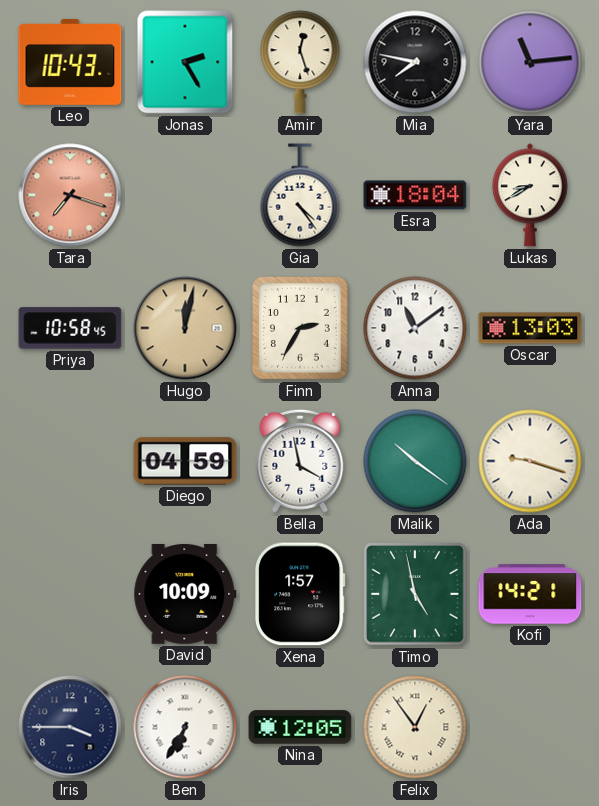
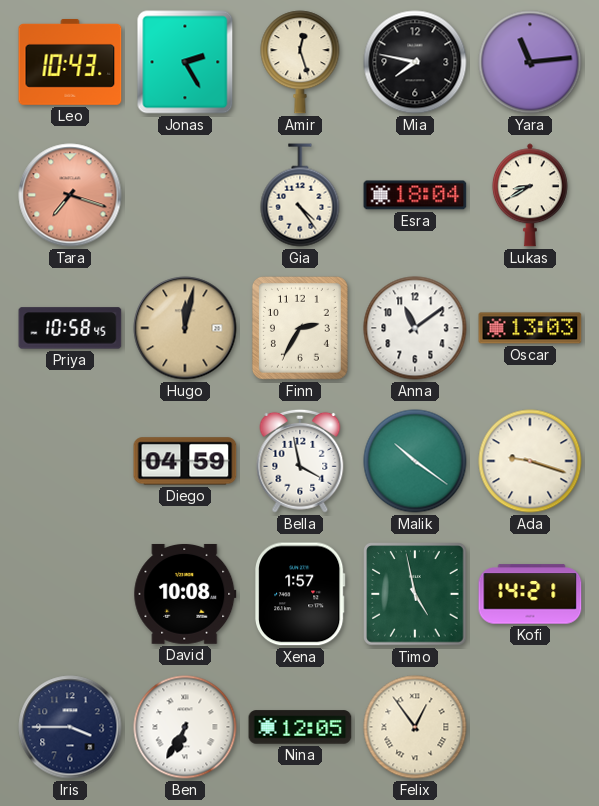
David: 10:09 -> 10:08
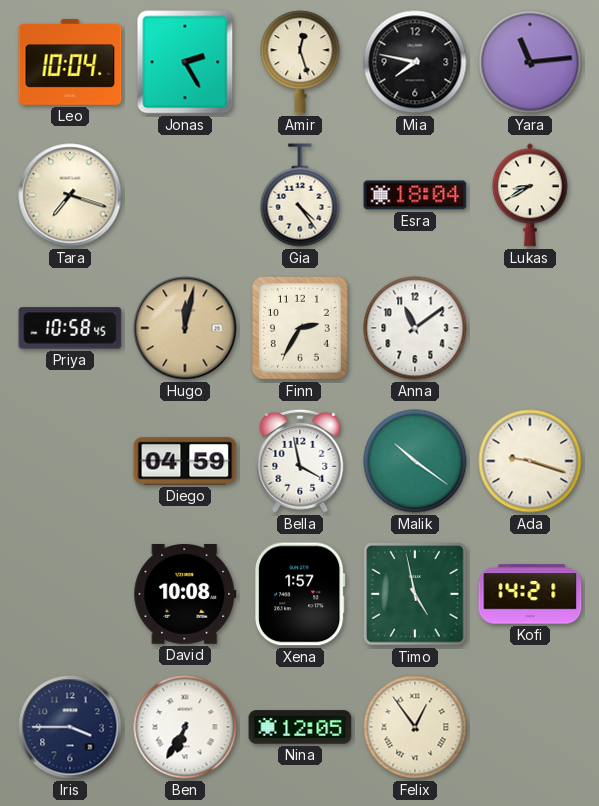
Leo: 10:43 -> 10:04
Tara dial: salmon -> cream
Oscar: 13:03 -> none
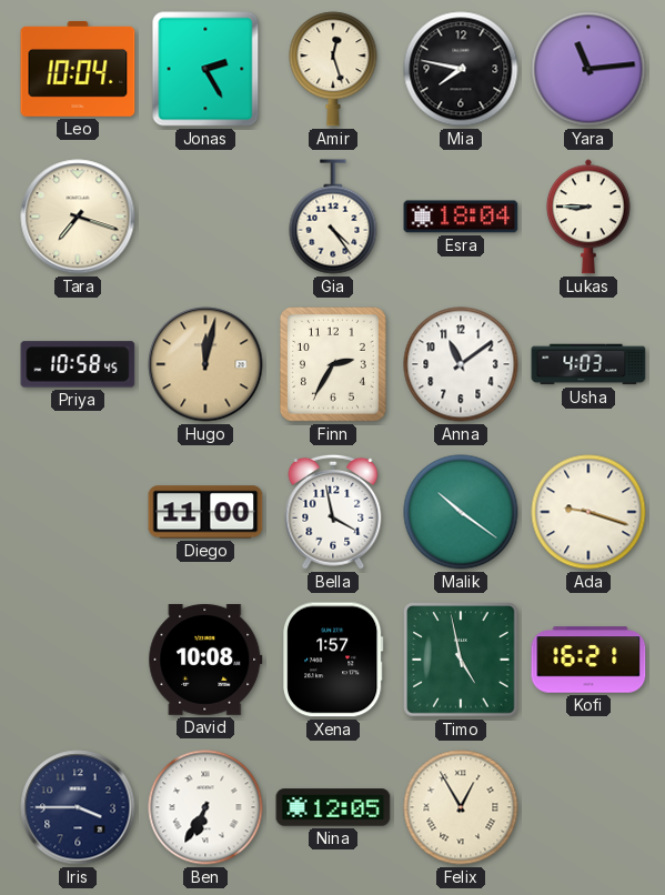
Lukas: 8:40 -> 8:45
Usha: none -> 4:03
Diego: 04:59 -> 11:00
Kofi: 14:21 -> 16:21
Felix: 12:54 -> 12:55
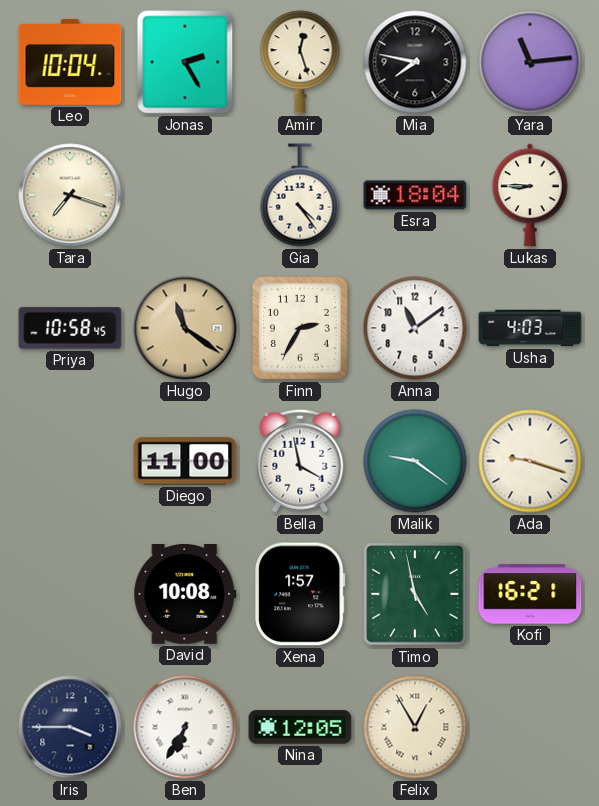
Hugo: 12:02 -> 11:21
Malik: 10:21 -> 9:21
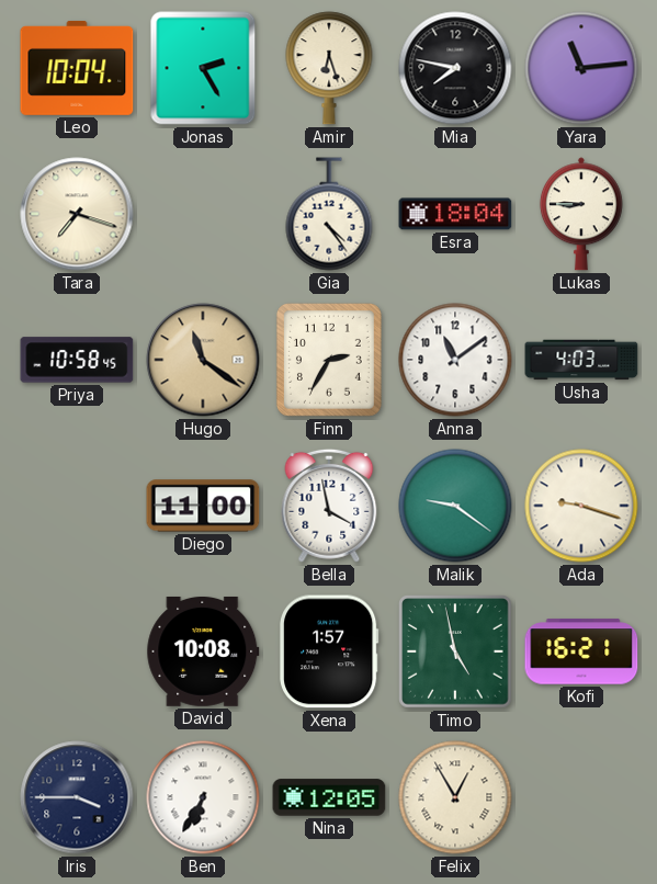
Amir: 12:27 -> 6:27
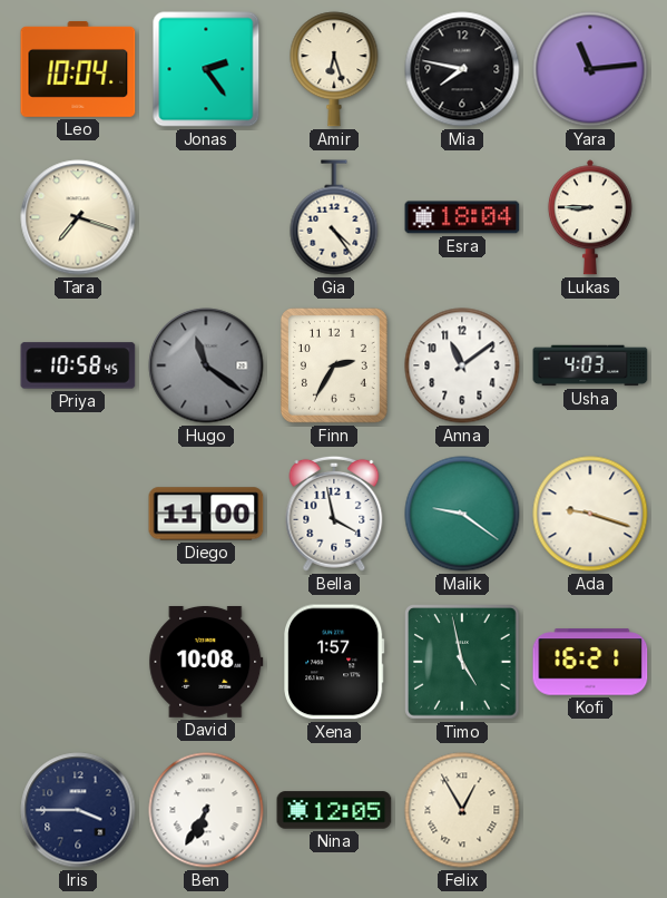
Jonas: 2:25 -> 2:24
Hugo dial: champagne -> grey
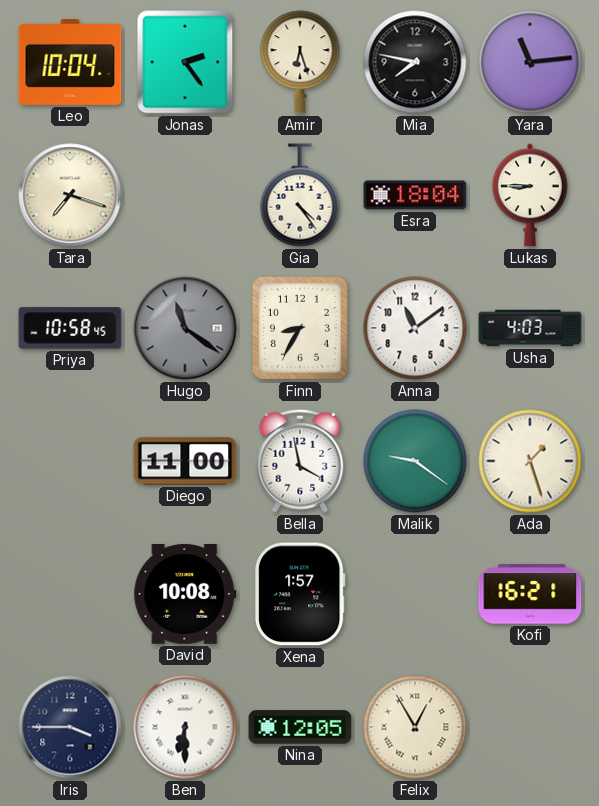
Finn: 2:35 -> 8:35
Ada: 9:18 -> 1:27
Timo: 4:58 -> none
Ben: 6:35 -> 6:30
